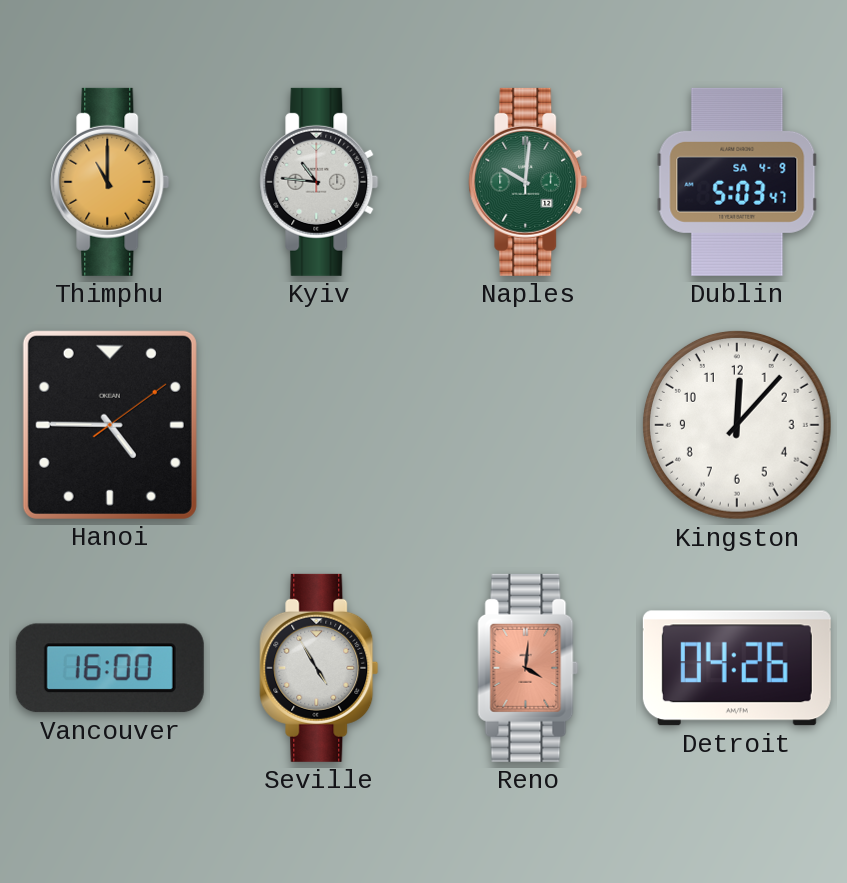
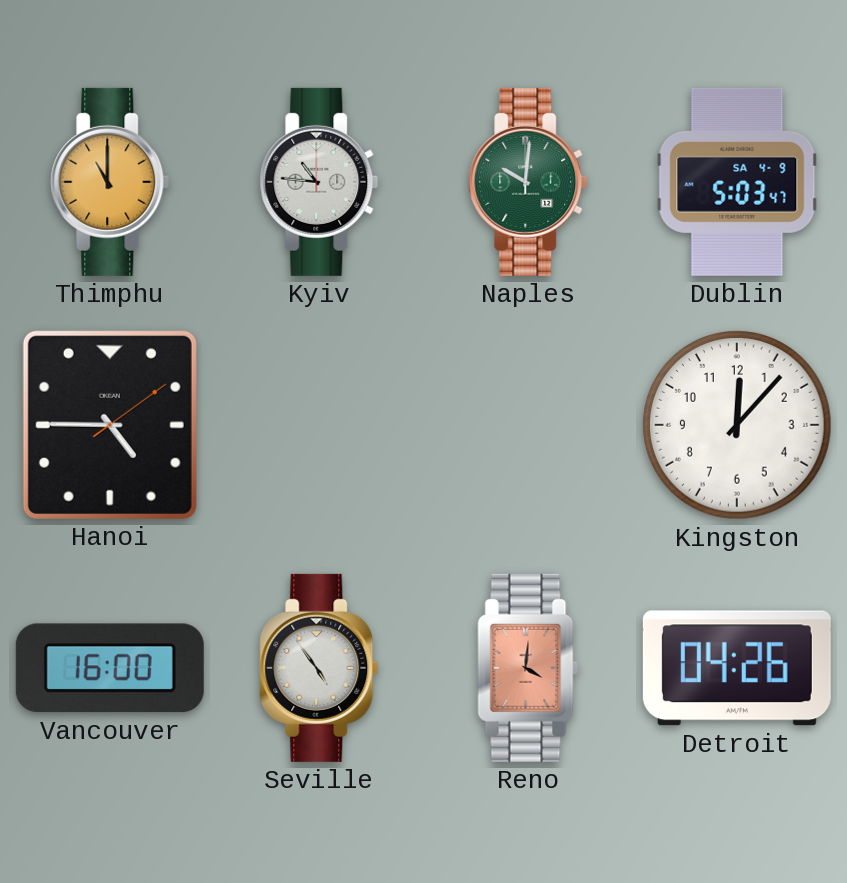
Seville: 4:55 -> 4:54
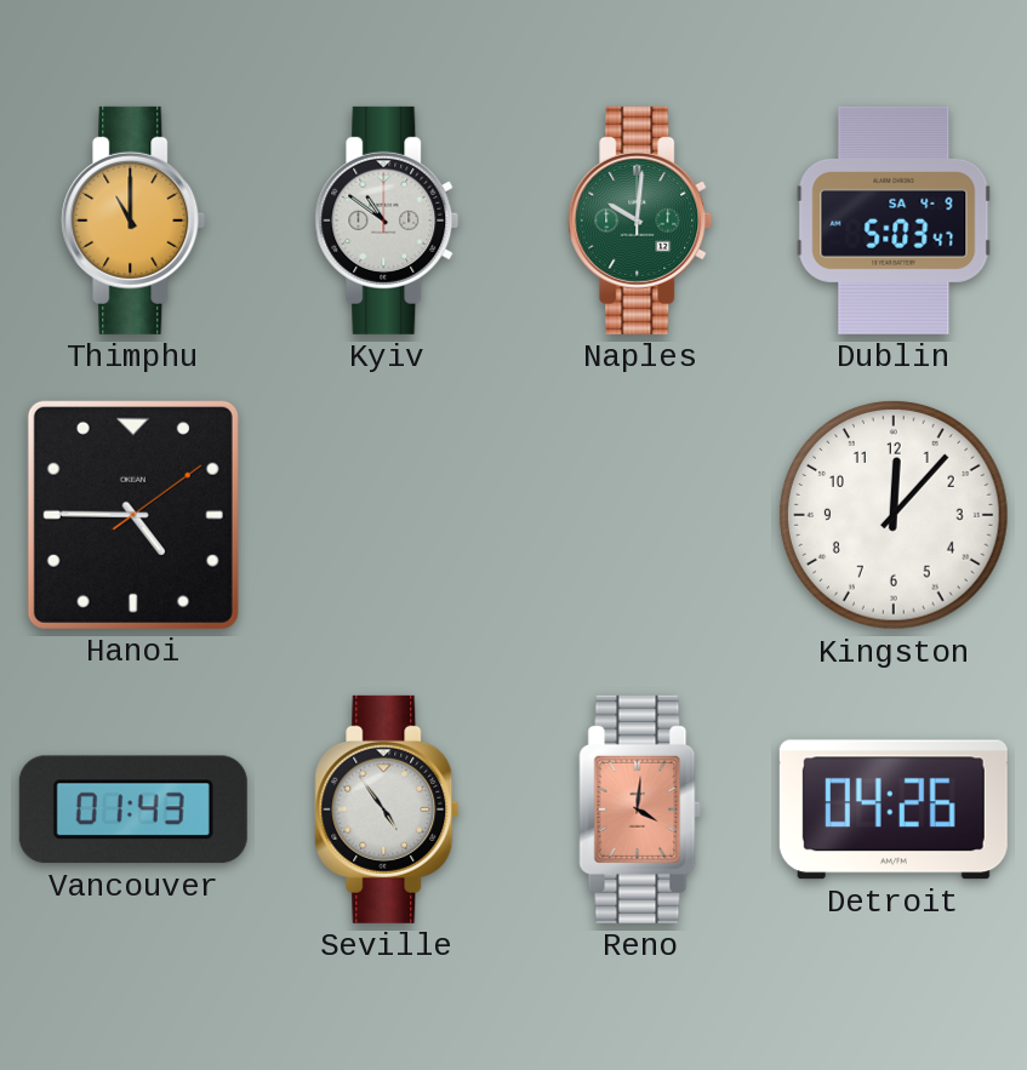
Kyiv: 10:46 -> 10:51
Vancouver: 16:00 -> 01:43
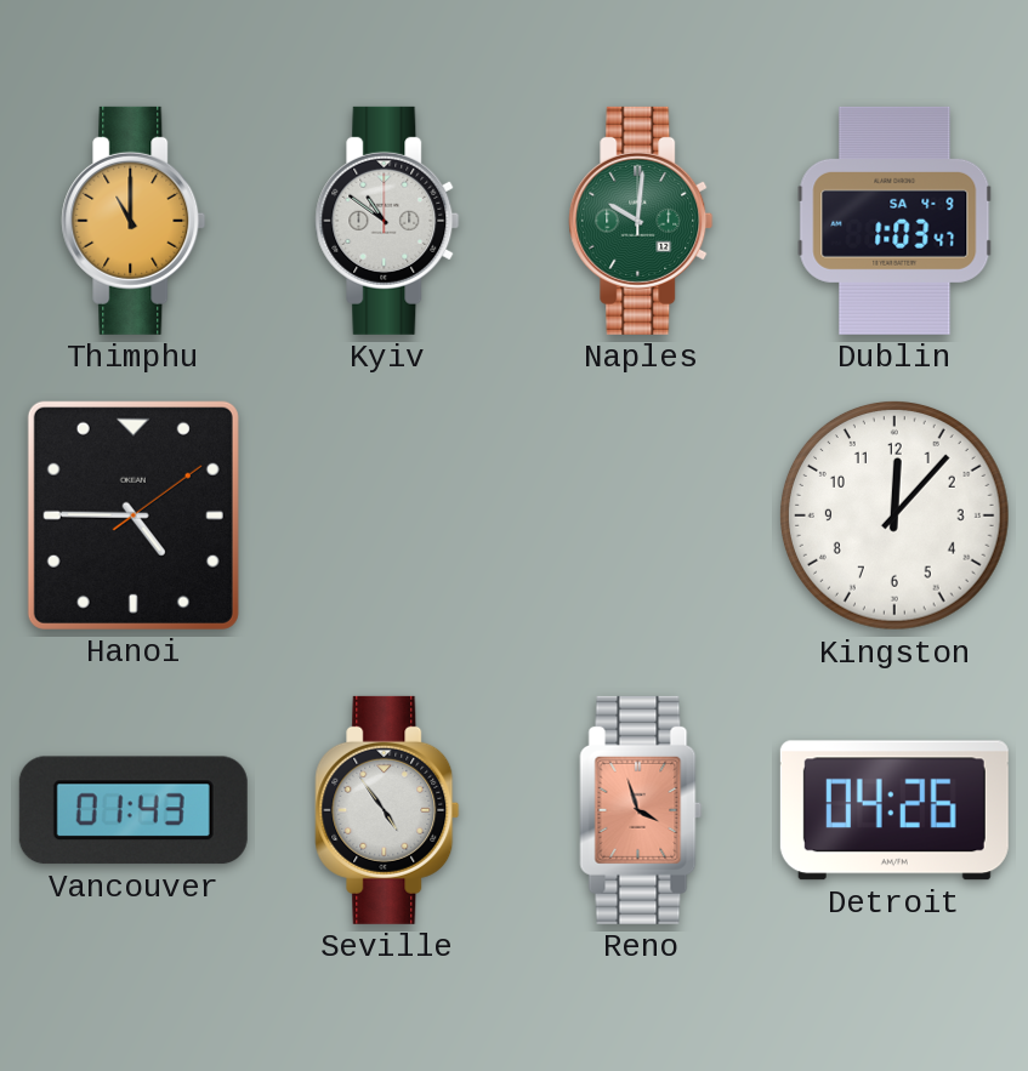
Dublin: 5:03 -> 1:03
Reno: 4:01 -> 3:57
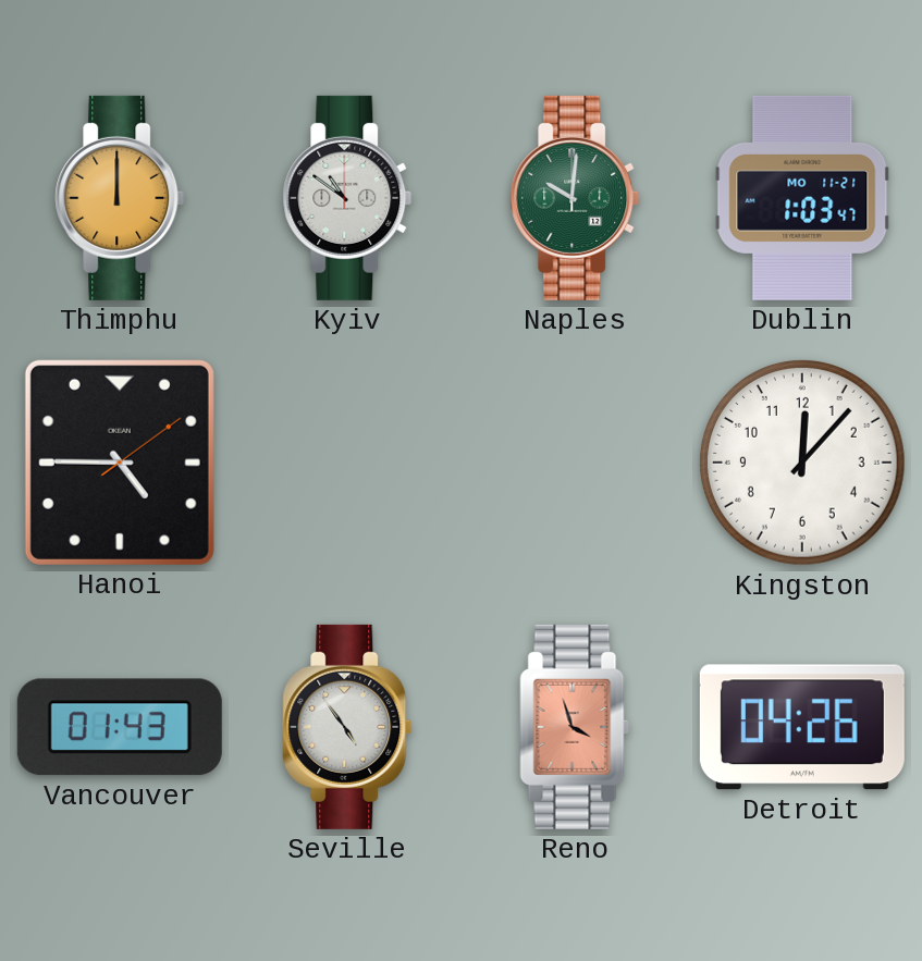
Thimphu: 11:00 -> 12:00
Dublin date: SA 4-9 -> MO 11-21
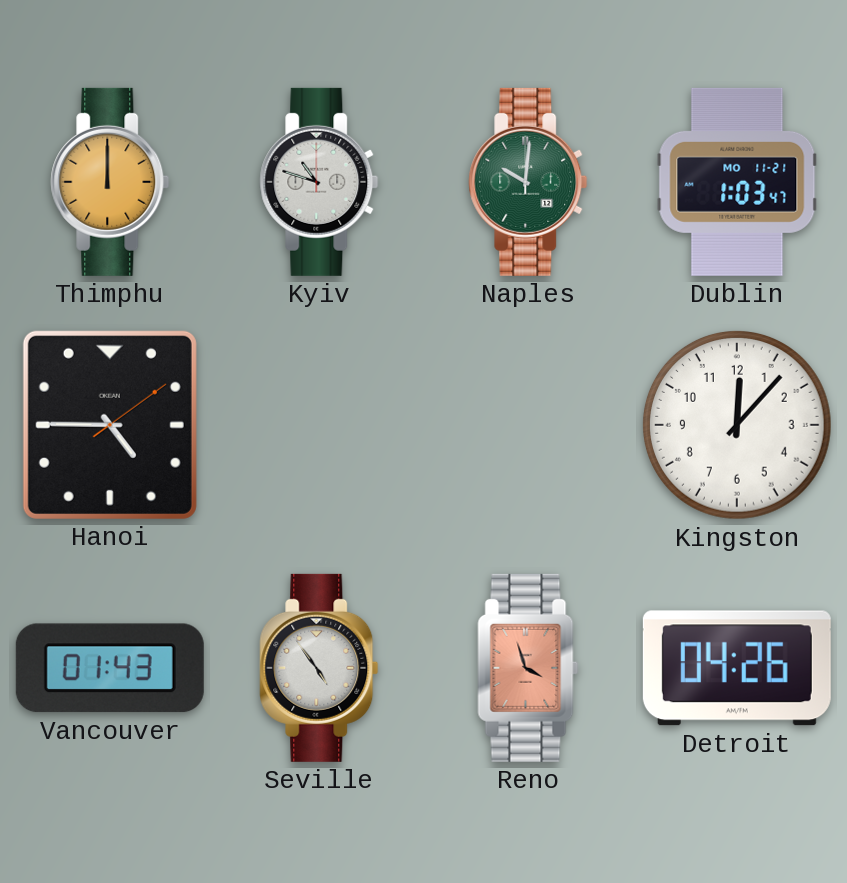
Kyiv: 10:51 -> 10:48
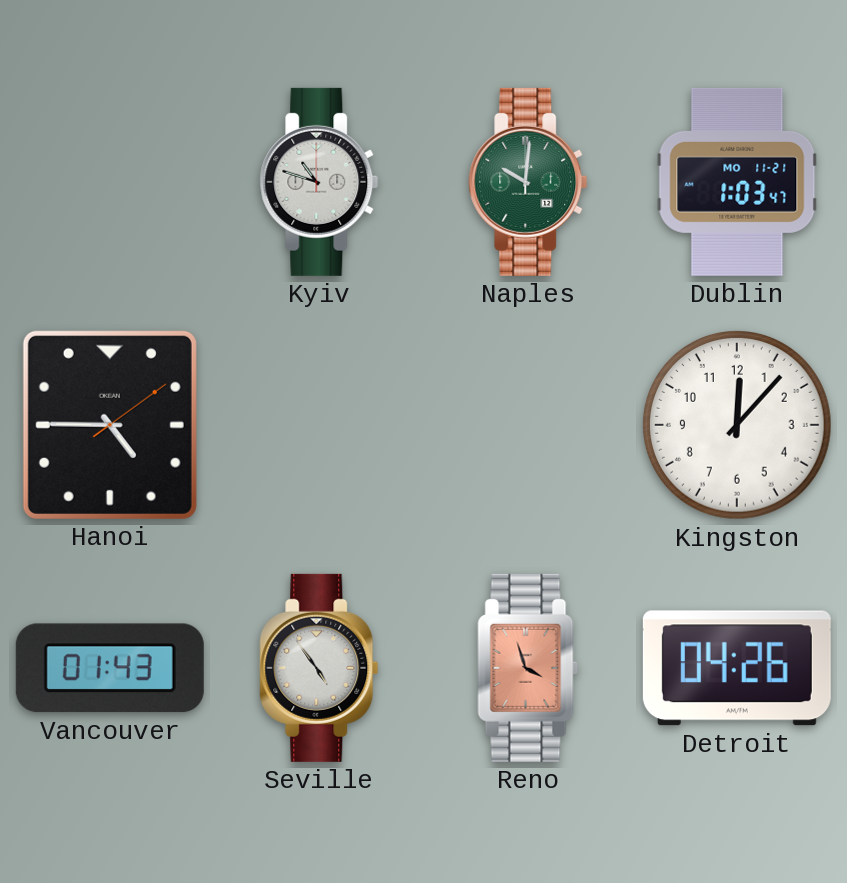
Thimphu: 12:00 -> none
